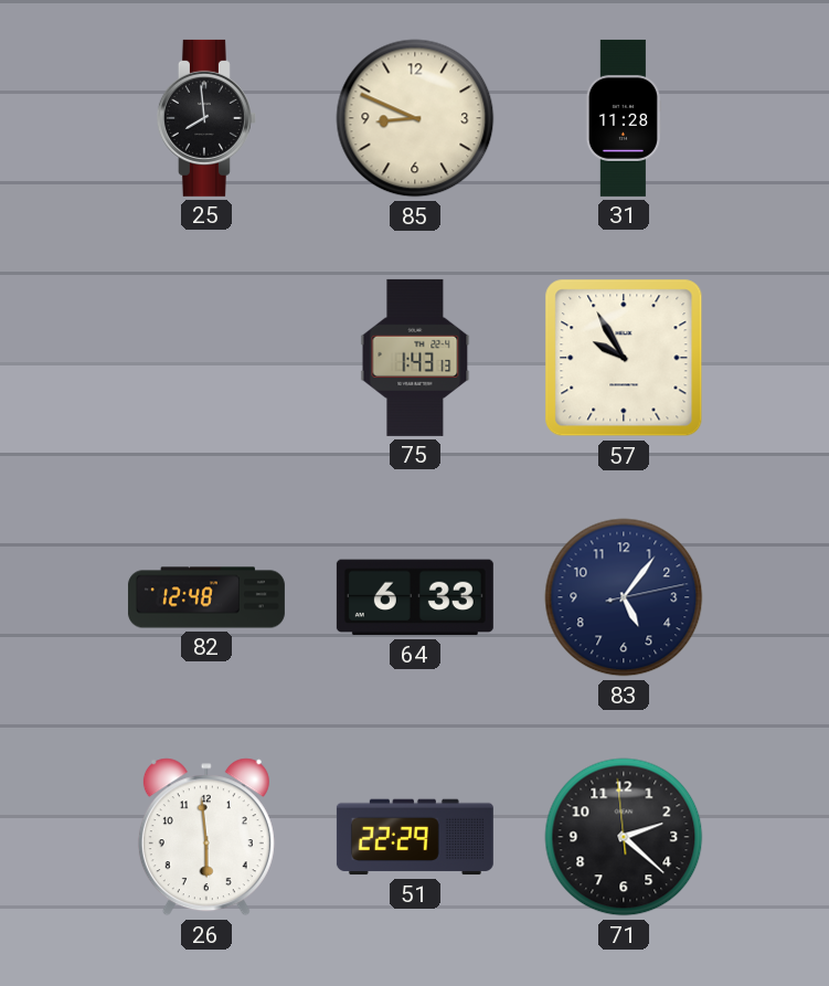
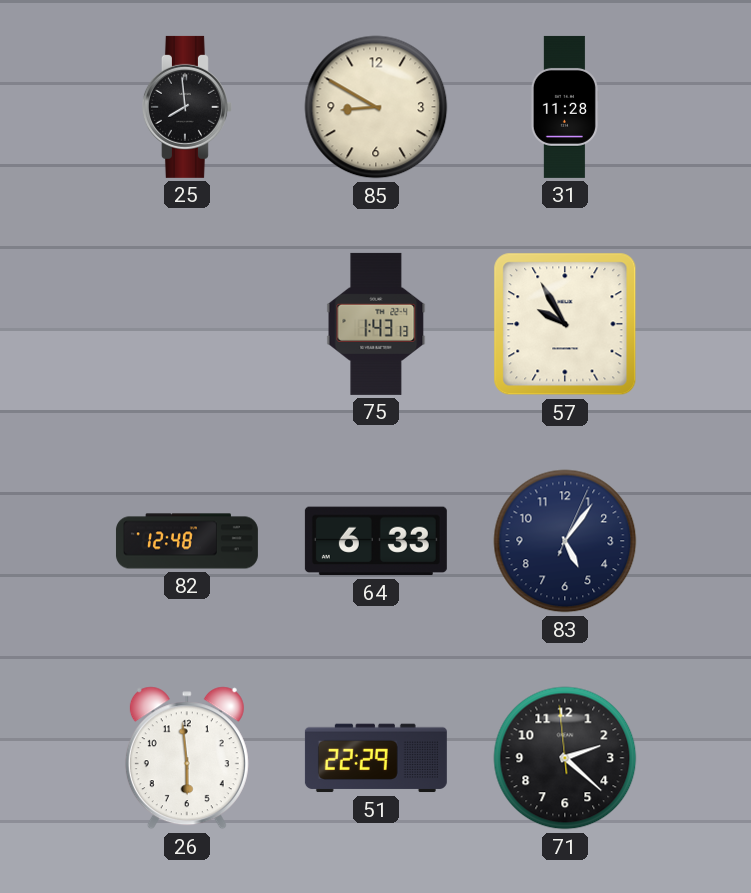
85: 8:49 -> 8:50
83: 5:06:13 -> 5:06:04
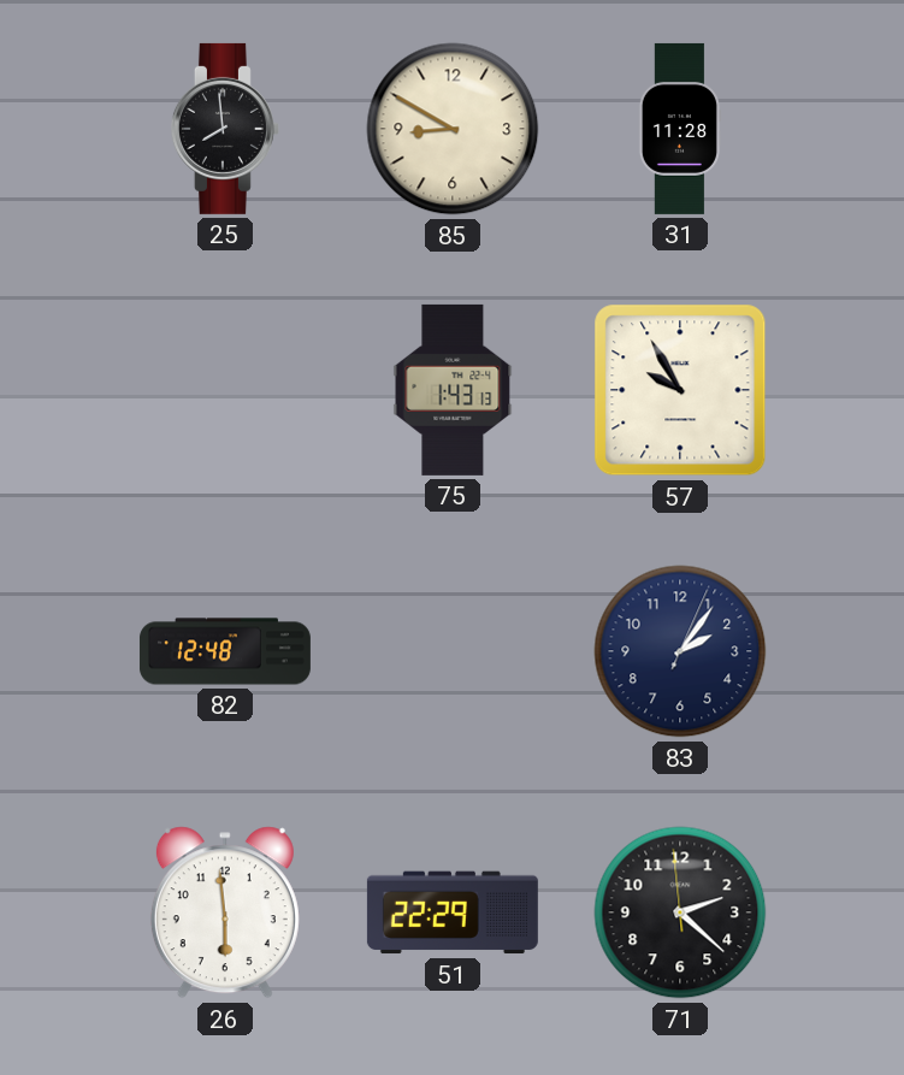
64: 6:33 -> none
83: 5:06 -> 2:06
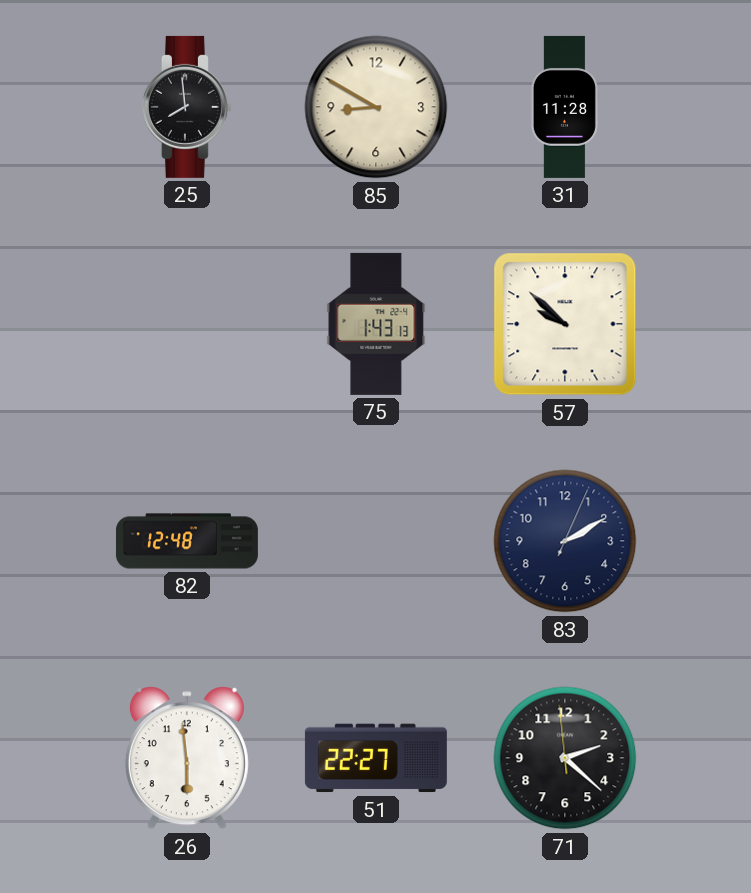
57: 9:55 -> 9:52
83: 2:06 -> 2:10
51: 22:29 -> 22:27
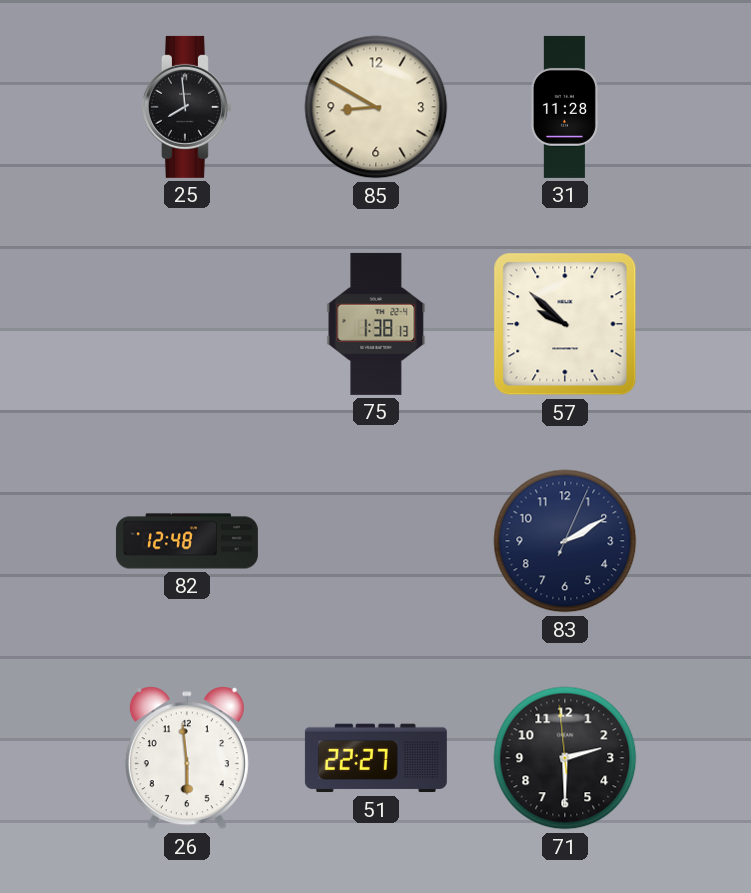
75: 1:43 -> 1:38
71: 2:21 -> 2:29
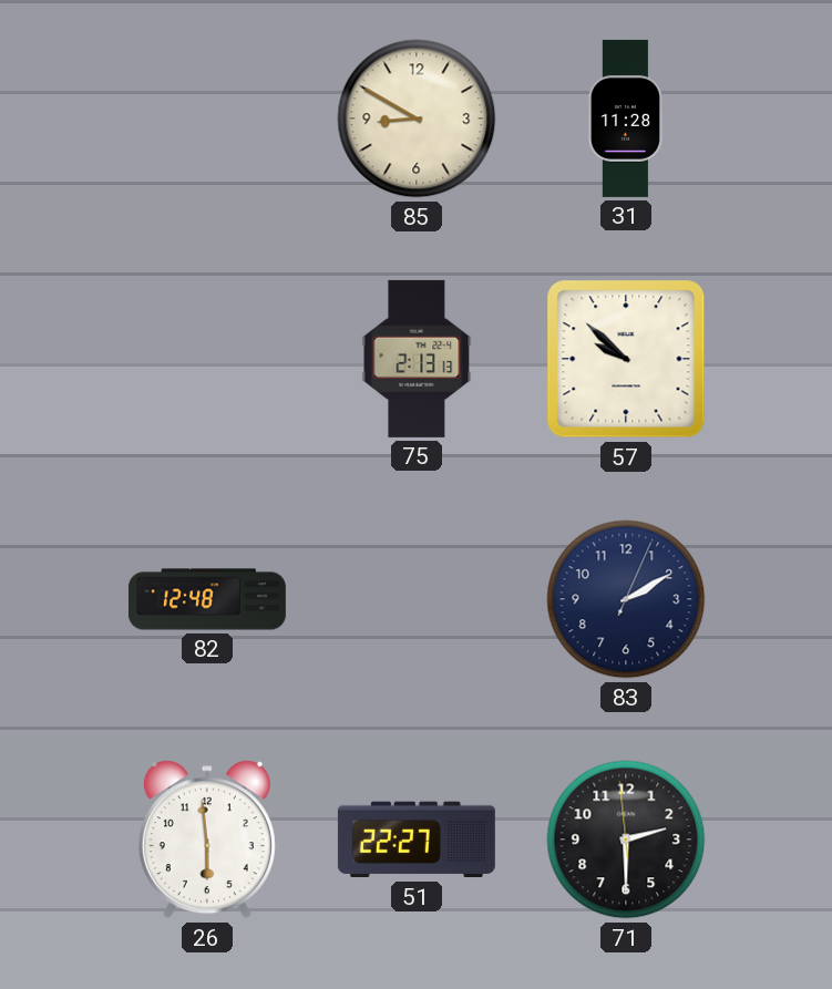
25: 7:59 -> none
75: 1:38 -> 2:13
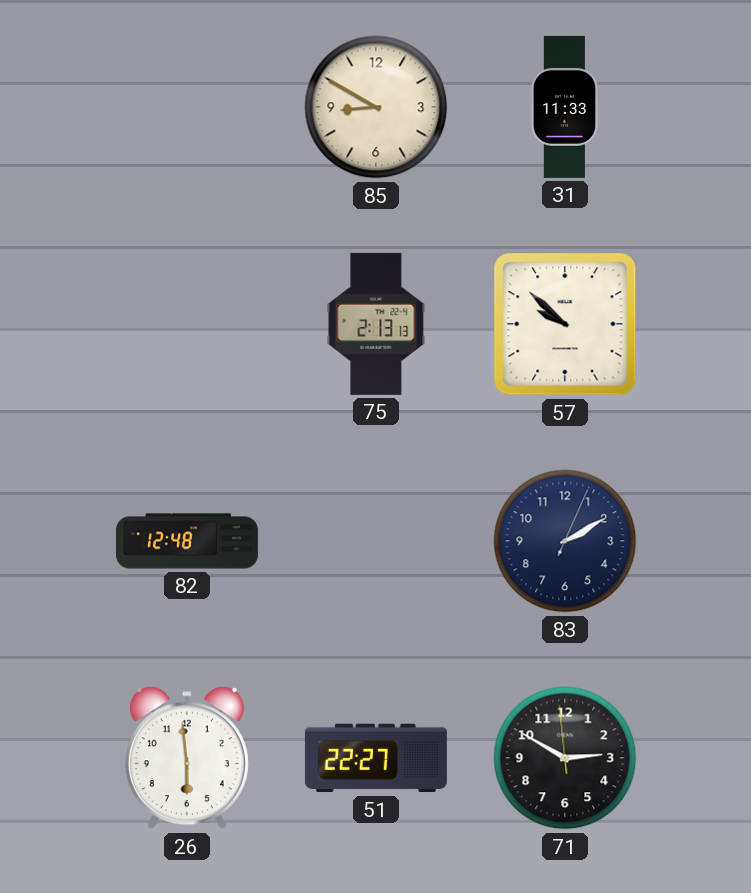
31: 11:28 -> 11:33
71: 2:29 -> 2:49
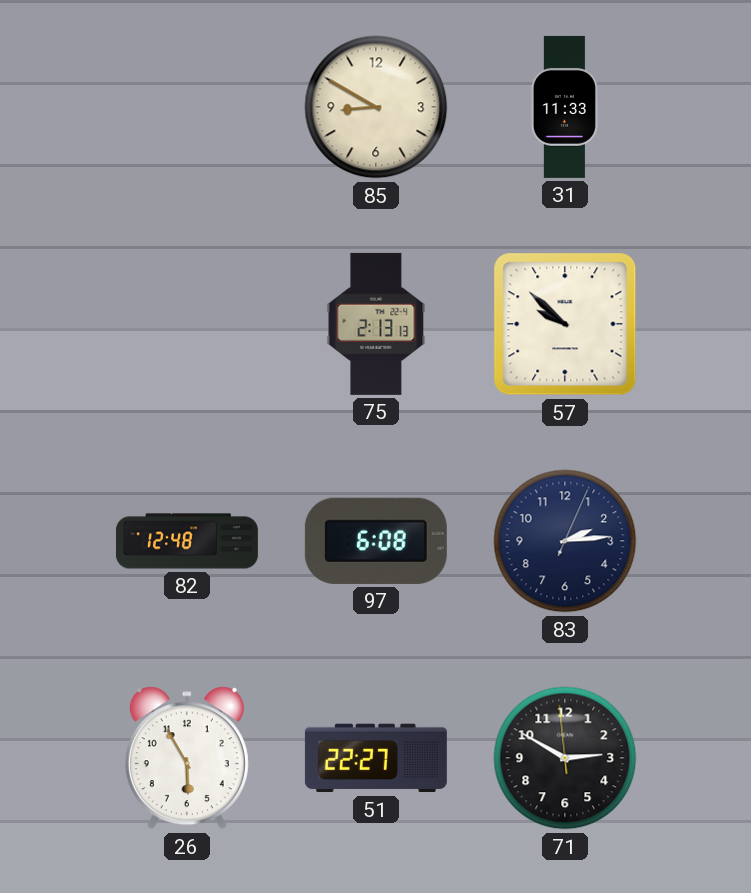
97: none -> 6:08
83: 2:10 -> 2:14
26: 5:59 -> 5:55
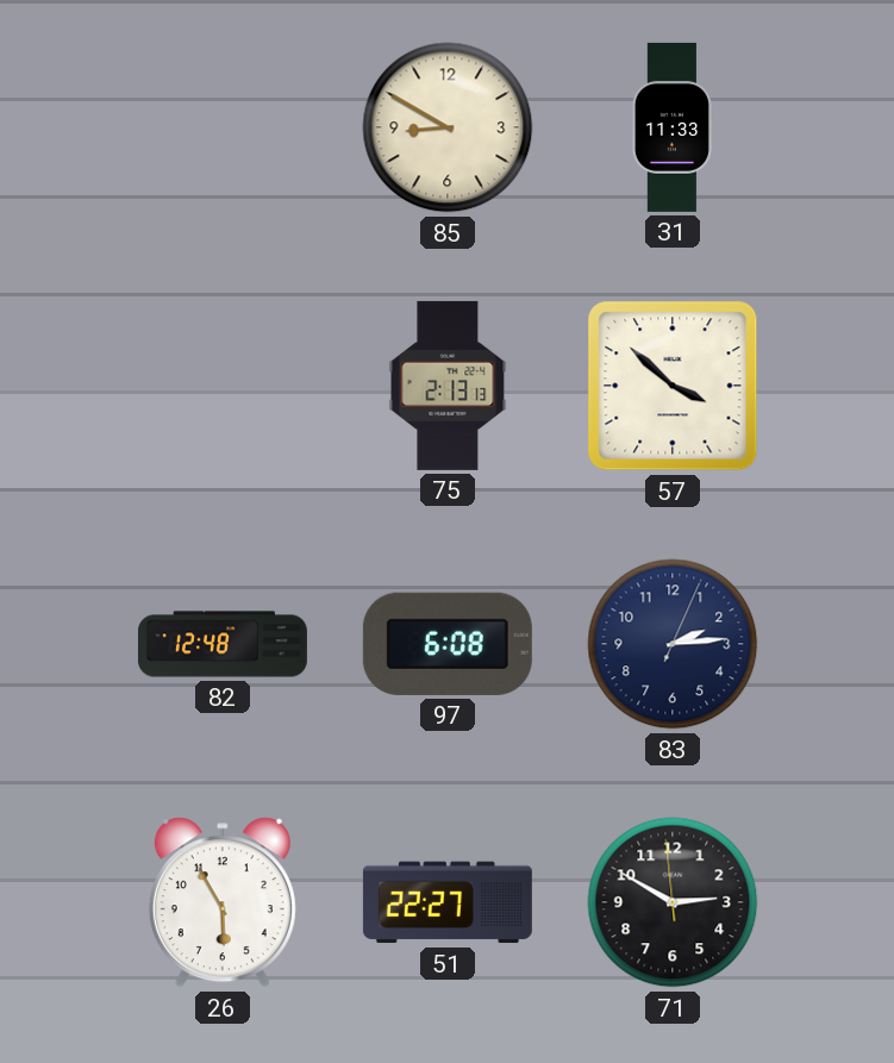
57: 9:52 -> 3:52
